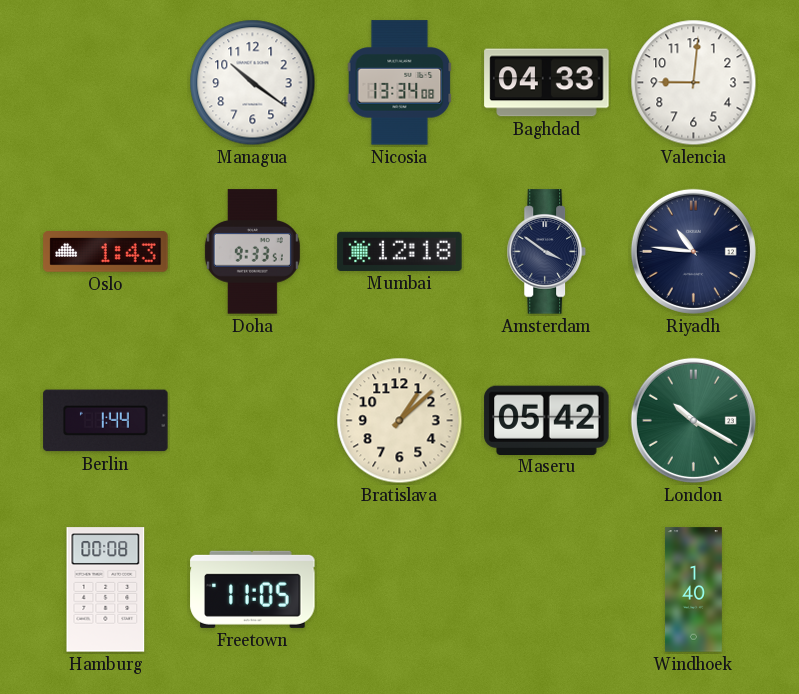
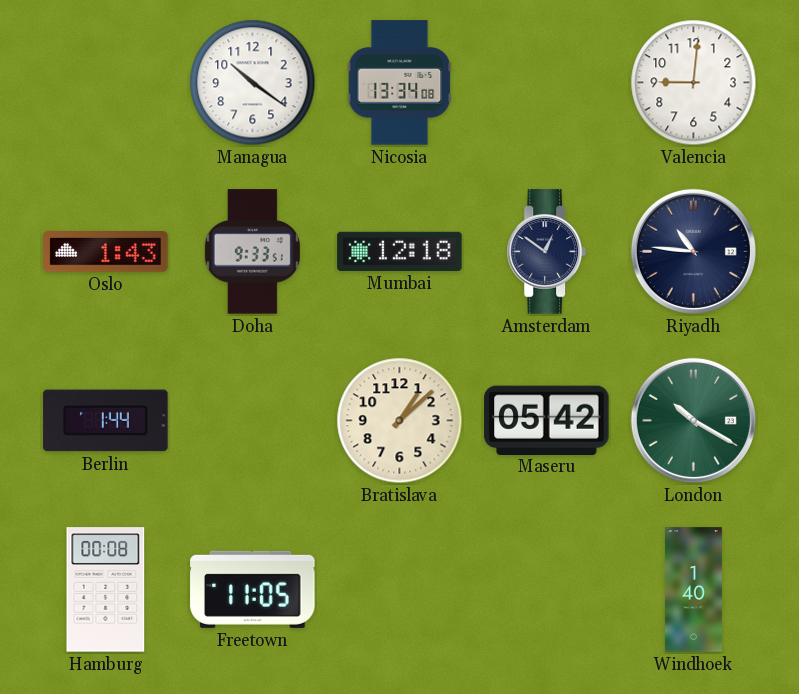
Baghdad: 04:33 -> none
Amsterdam: 3:51 -> 12:51
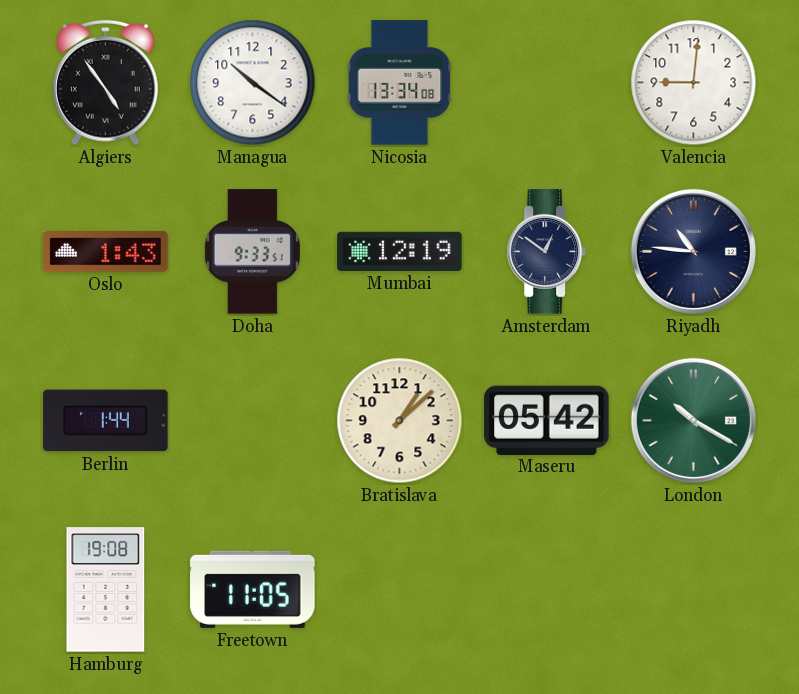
Algiers: none -> 4:54
Mumbai: 12:18 -> 12:19
Hamburg: 00:08 -> 19:08
Windhoek: 1:40 -> none
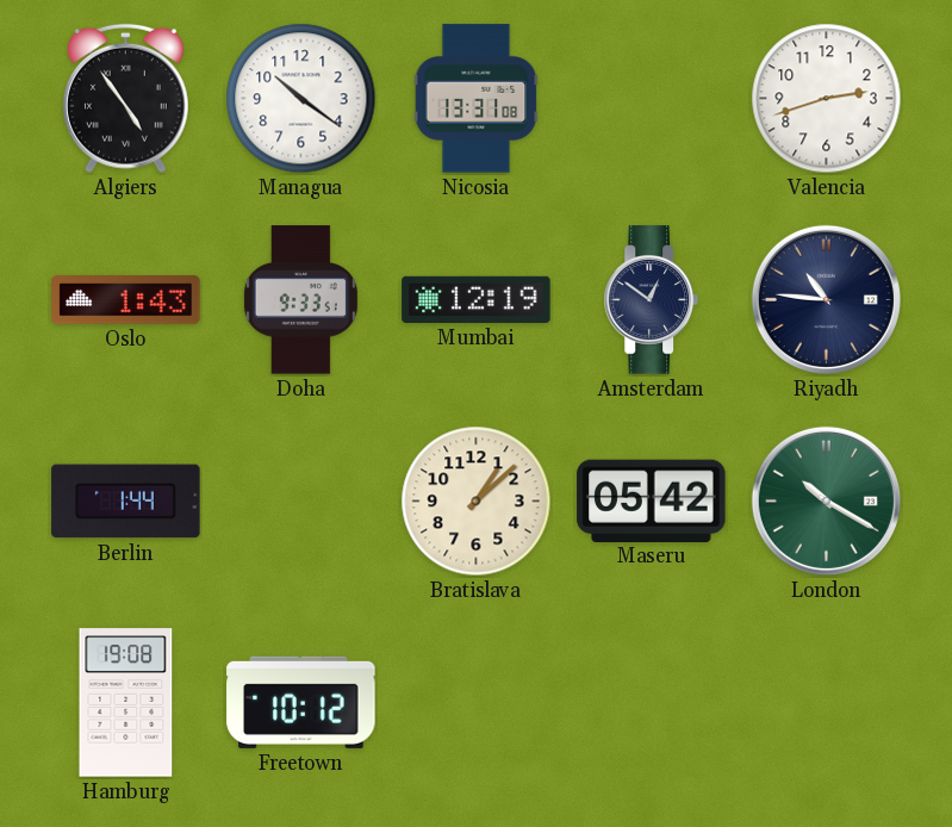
Nicosia: 13:34 -> 13:31
Valencia: 9:01 -> 2:42
Freetown: 11:05 -> 10:12
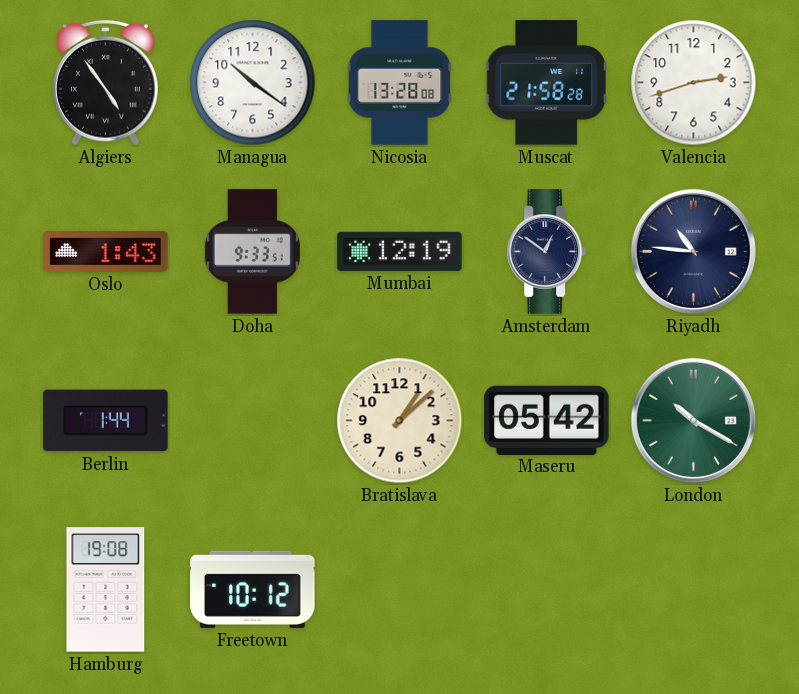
Nicosia: 13:31 -> 13:28
Muscat: none -> 21:58
